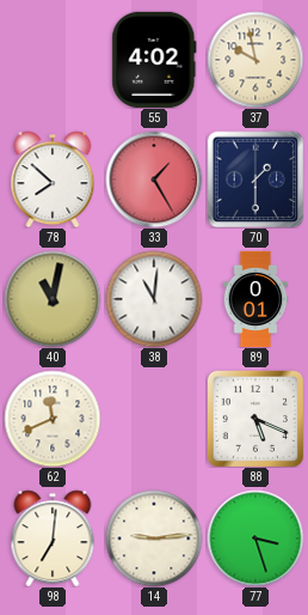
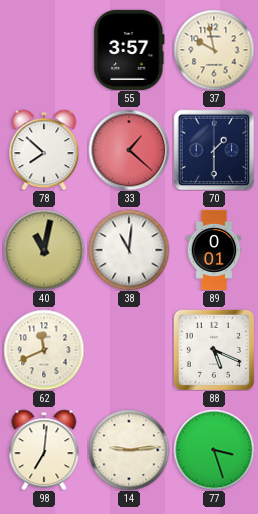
55: 4:02 -> 3:57
33: 1:25 -> 1:22
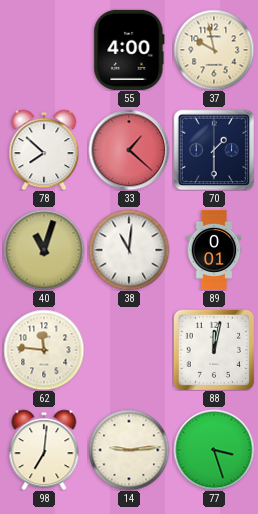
55: 3:57 -> 4:00
40: 11:02 -> 11:03
62: 11:41 -> 11:46
88: 5:19 -> 12:02
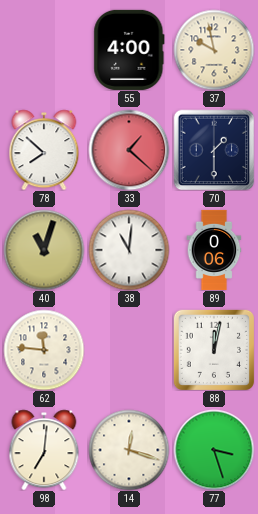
89: 0:01 -> 0:06
14: 9:14 -> 12:18
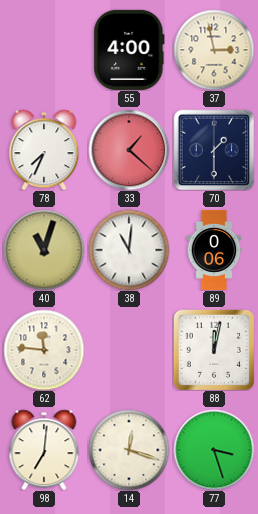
37: 9:58 -> 2:58
78: 7:52 -> 7:34
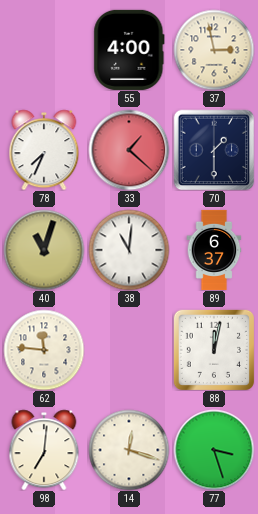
89: 0:06 -> 6:37
